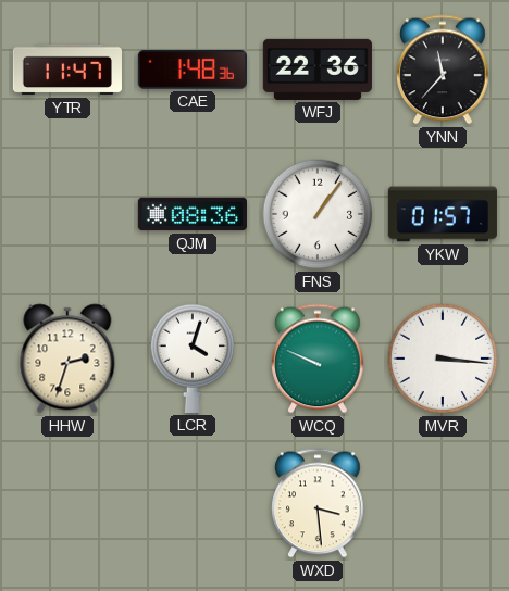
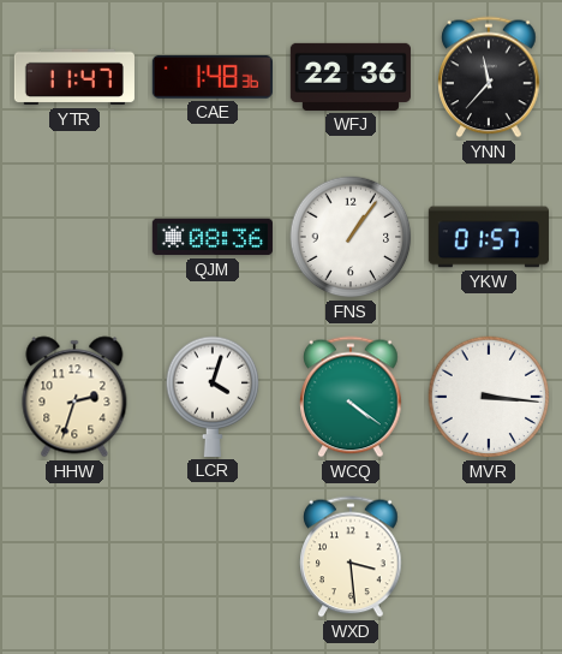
WCQ: 9:49 -> 4:21
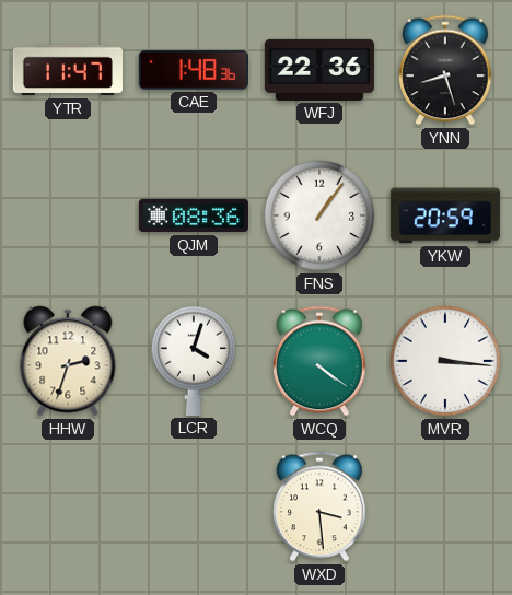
YNN: 11:37 -> 8:27
YKW: 01:57 -> 20:59
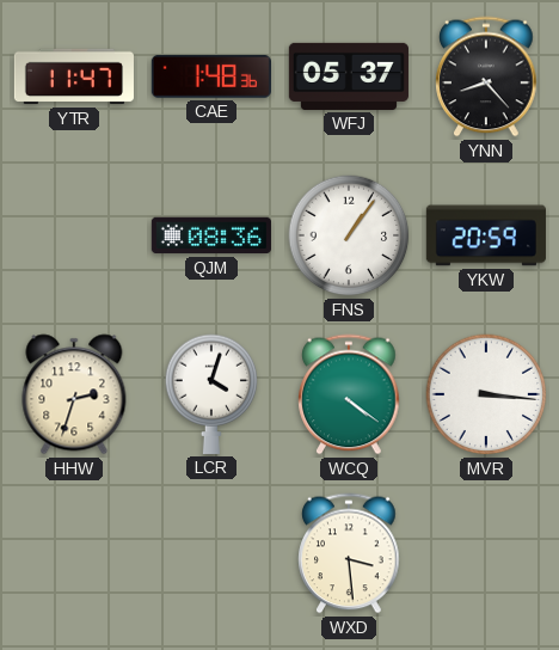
WFJ: 22:36 -> 05:37
YNN: 8:27 -> 8:23
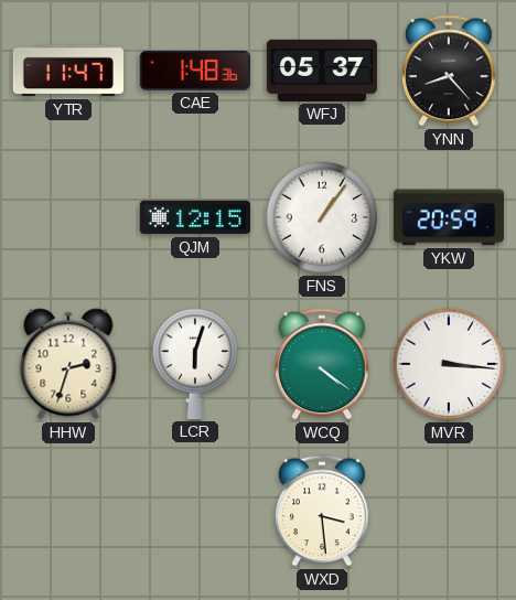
QJM: 08:36 -> 12:15
LCR: 4:03 -> 6:03
